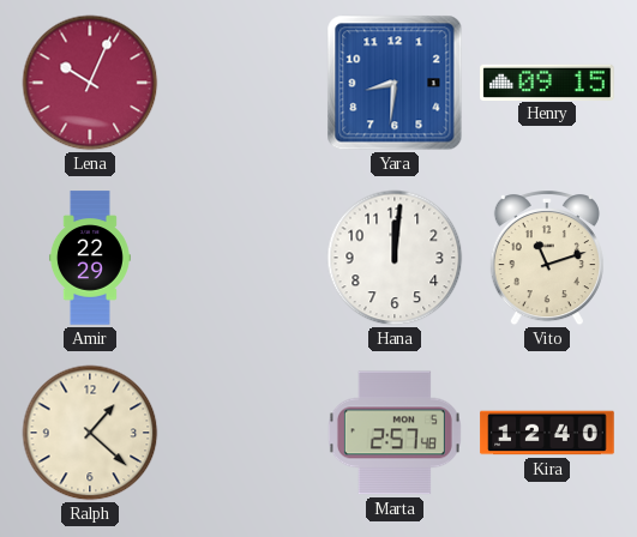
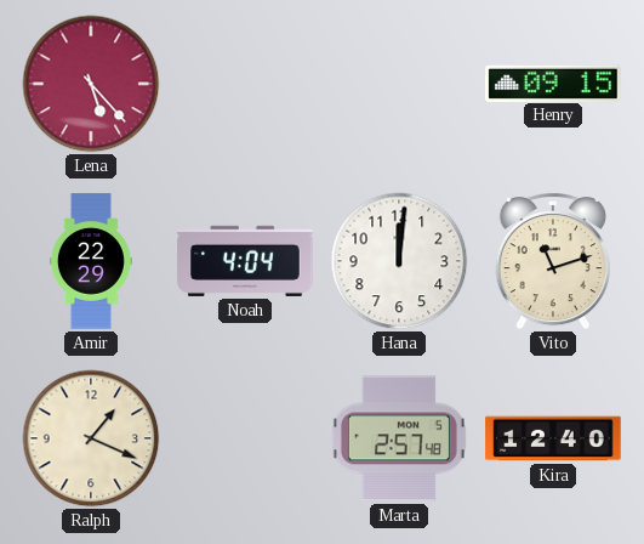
Lena: 10:04 -> 5:23
Yara: 8:31 -> none
Noah: none -> 4:04
Ralph: 1:22 -> 1:19
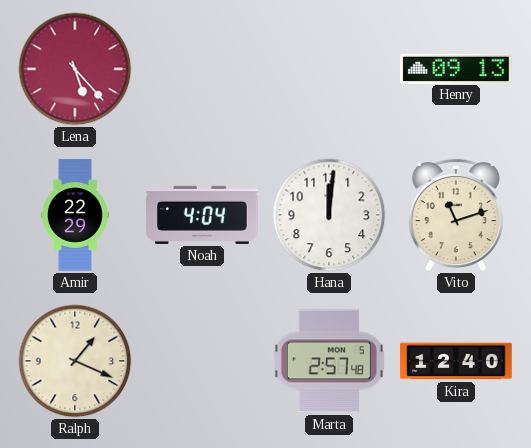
Henry: 09:15 -> 09:13
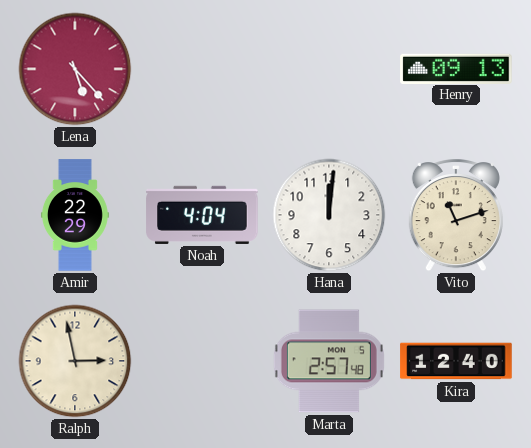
Ralph: 1:19 -> 2:58
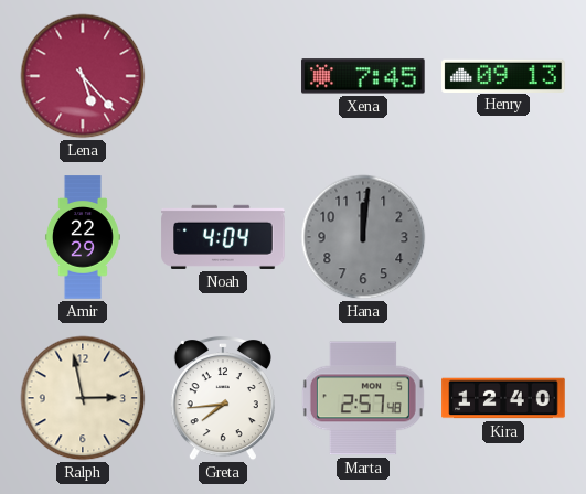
Xena: none -> 7:45
Hana dial: white -> grey
Vito: 11:12 -> none
Greta: none -> 7:44
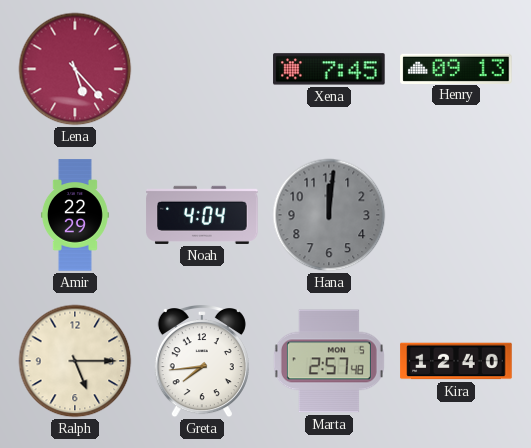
Ralph: 2:58 -> 5:15
